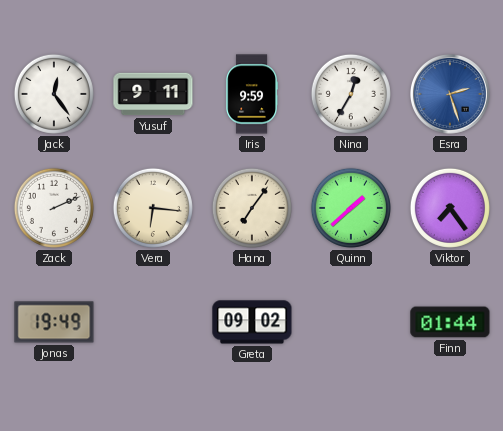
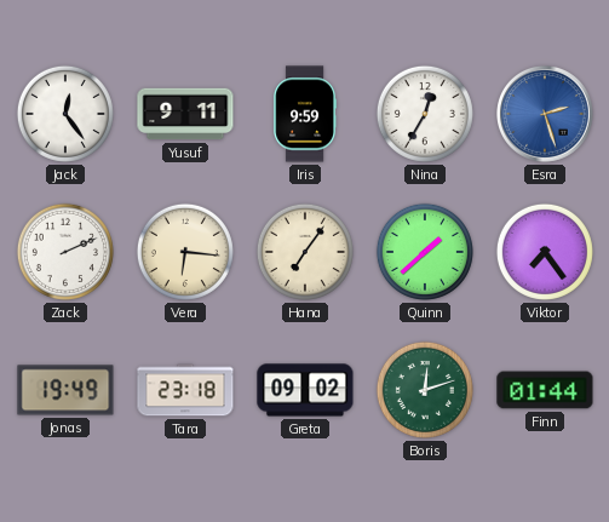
Tara: none -> 23:18
Boris: none -> 12:12
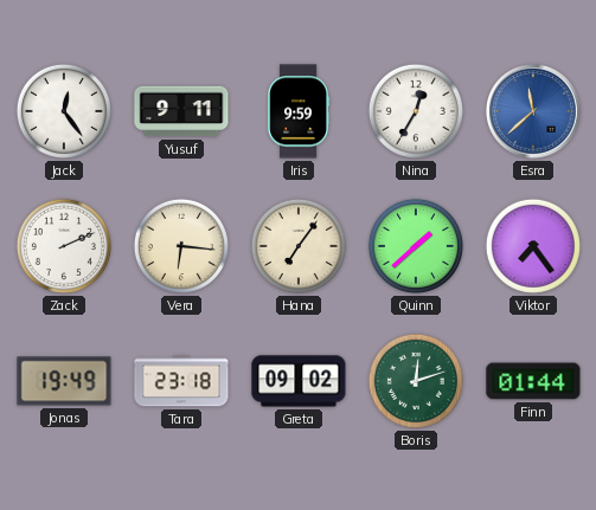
Esra: 2:27 -> 11:38
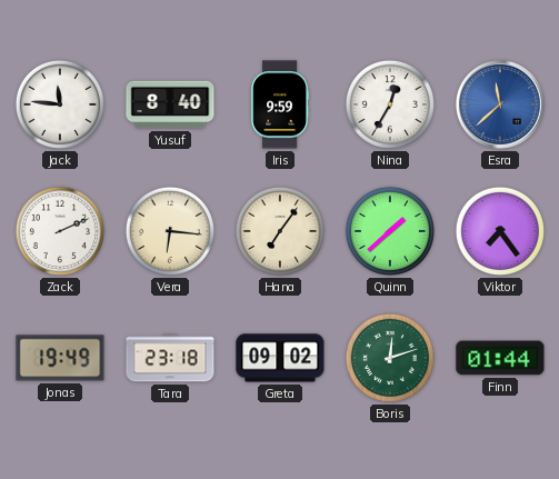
Jack: 12:24 -> 11:46
Yusuf: 9:11 -> 8:40
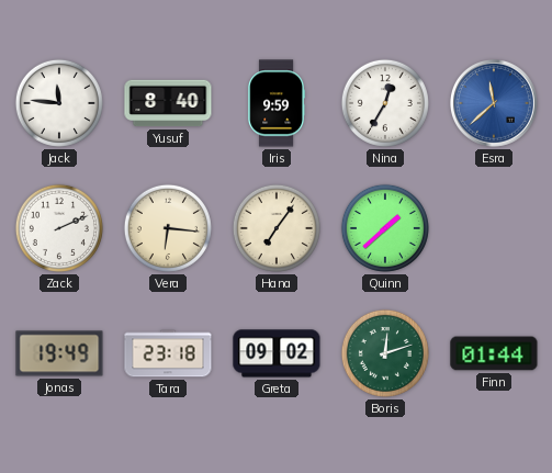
Viktor: 7:24 -> none
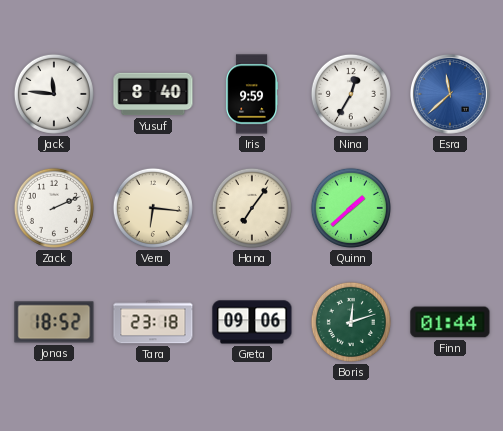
Jonas: 19:49 -> 18:52
Greta: 09:02 -> 09:06
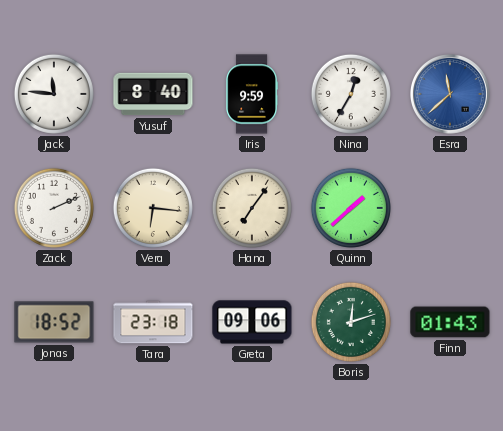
Finn: 01:44 -> 01:43
